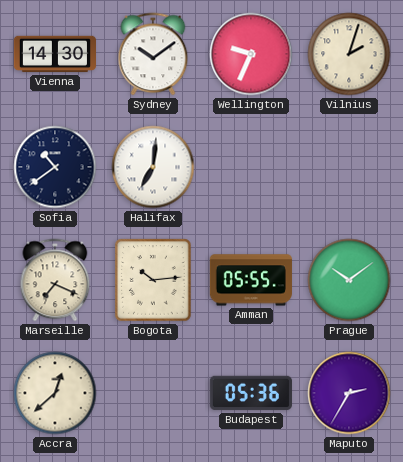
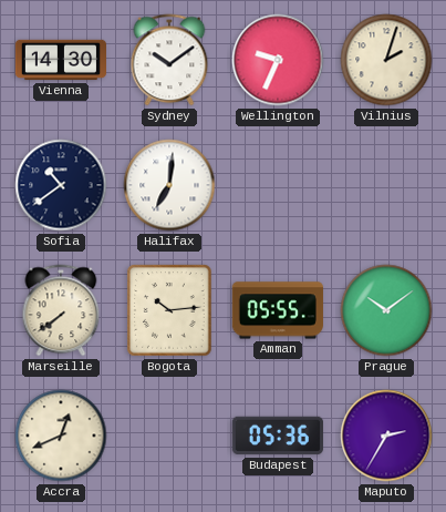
Marseille: 7:19 -> 7:39
Accra: 12:38 -> 12:41
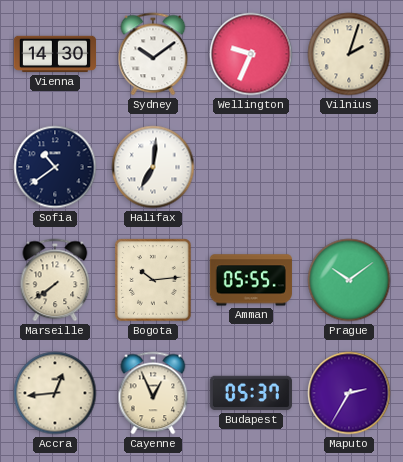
Accra: 12:41 -> 12:44
Cayenne: none -> 12:56
Budapest: 05:36 -> 05:37
